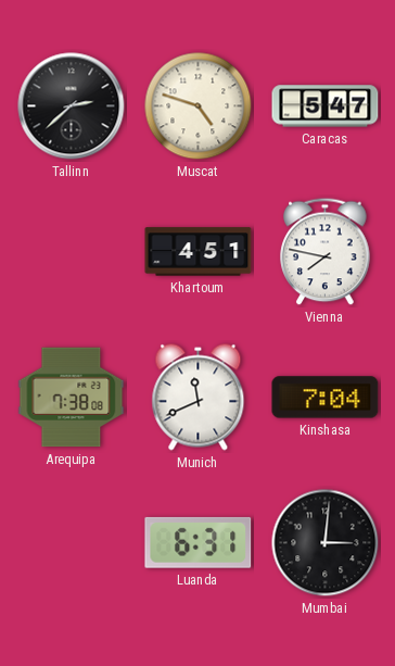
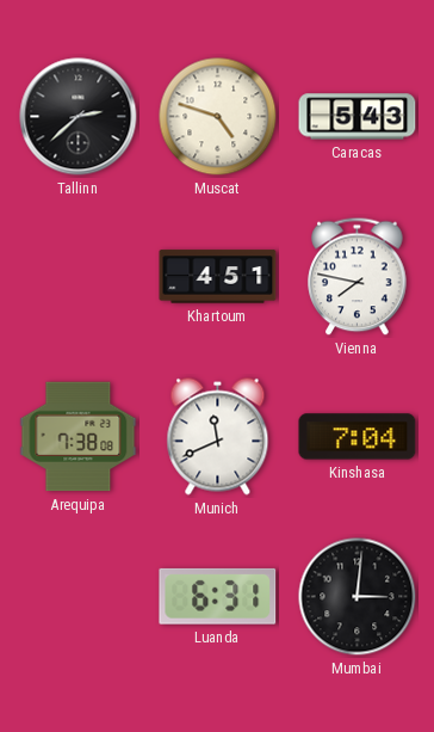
Caracas: 5:47 -> 5:43
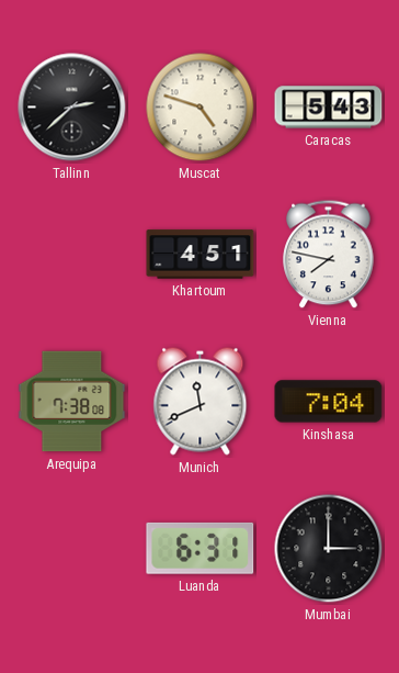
Mumbai: 3:01 -> 3:00
